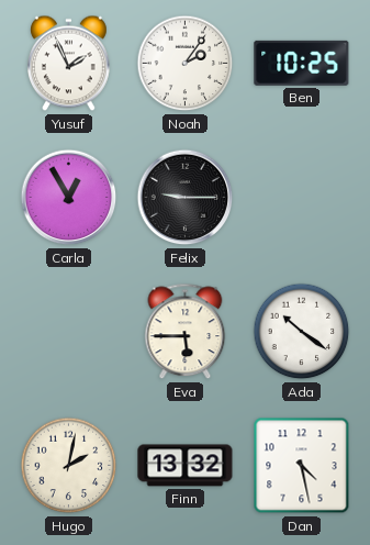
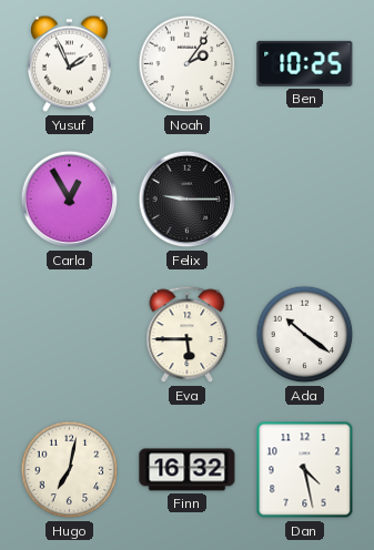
Hugo: 2:02 -> 7:02
Finn: 13:32 -> 16:32
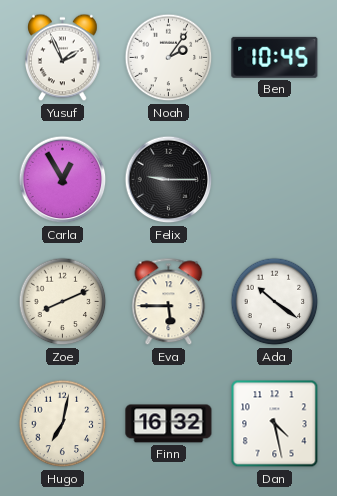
Ben: 10:25 -> 10:45
Zoe: none -> 8:11
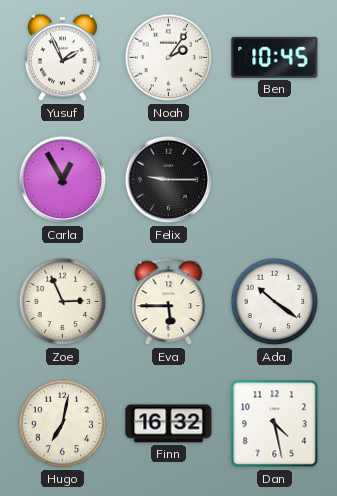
Zoe: 8:11 -> 2:56
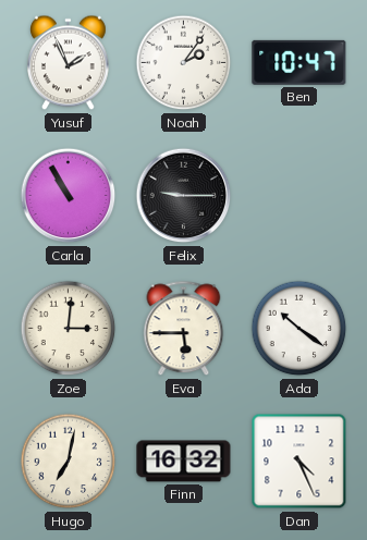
Ben: 10:45 -> 10:47
Carla: 12:55 -> 10:55
Zoe: 2:56 -> 3:01
Dan: 4:28 -> 4:26
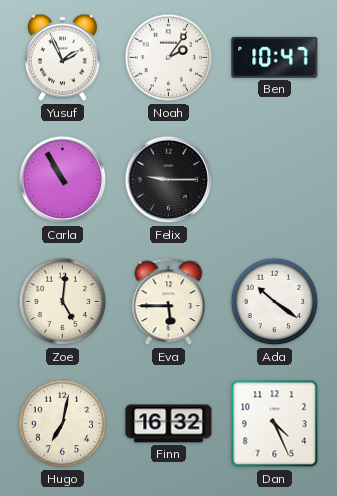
Zoe: 3:01 -> 5:01
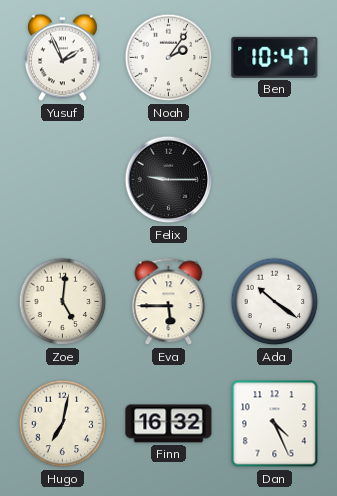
Carla: 10:55 -> none
